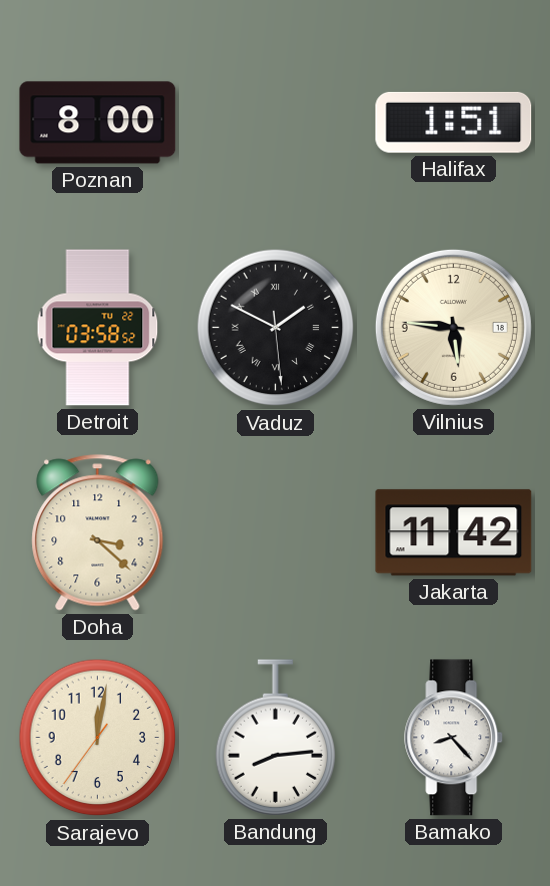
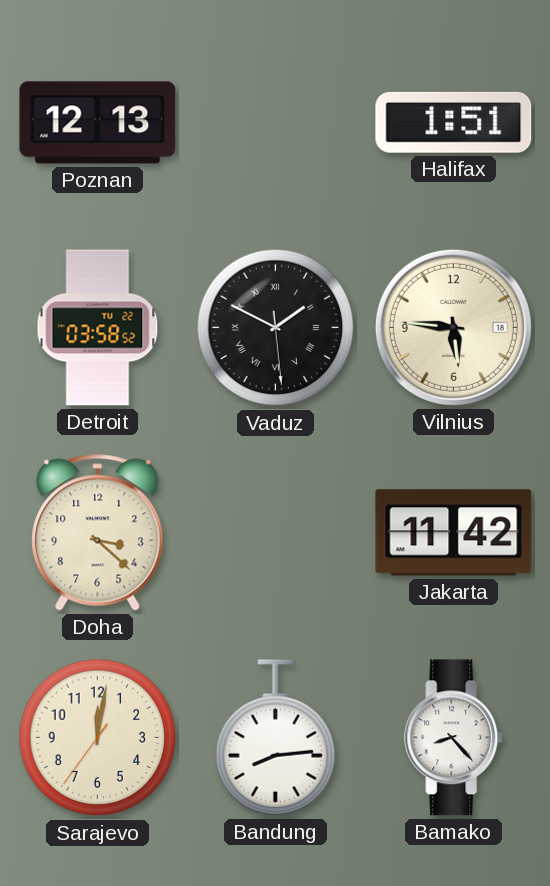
Poznan: 8:00 -> 12:13
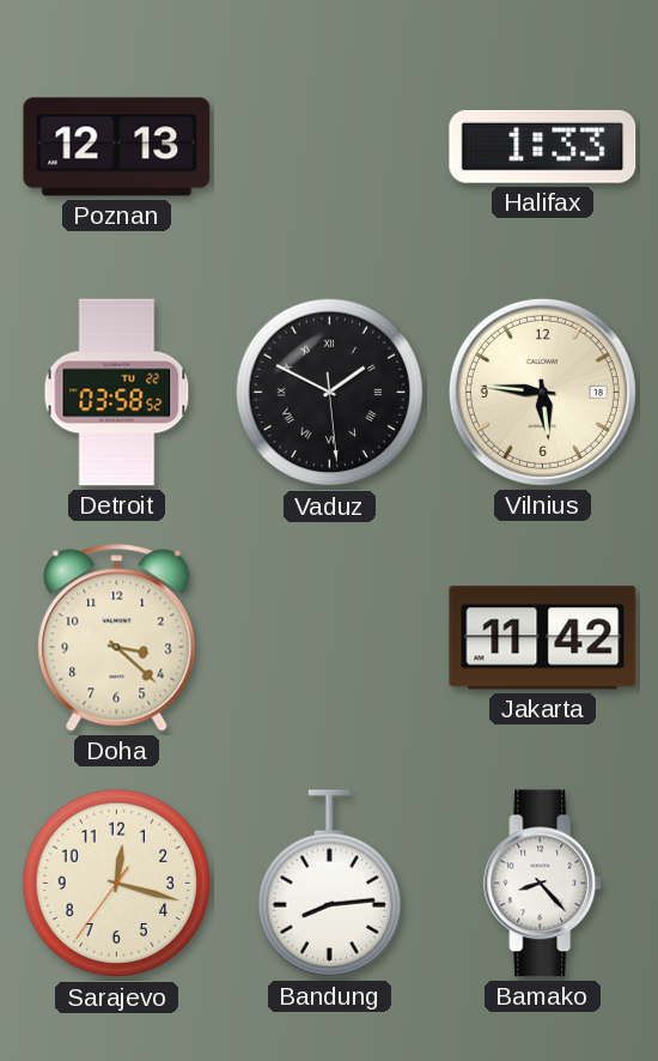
Halifax: 1:51 -> 1:33
Sarajevo: 12:01 -> 12:17
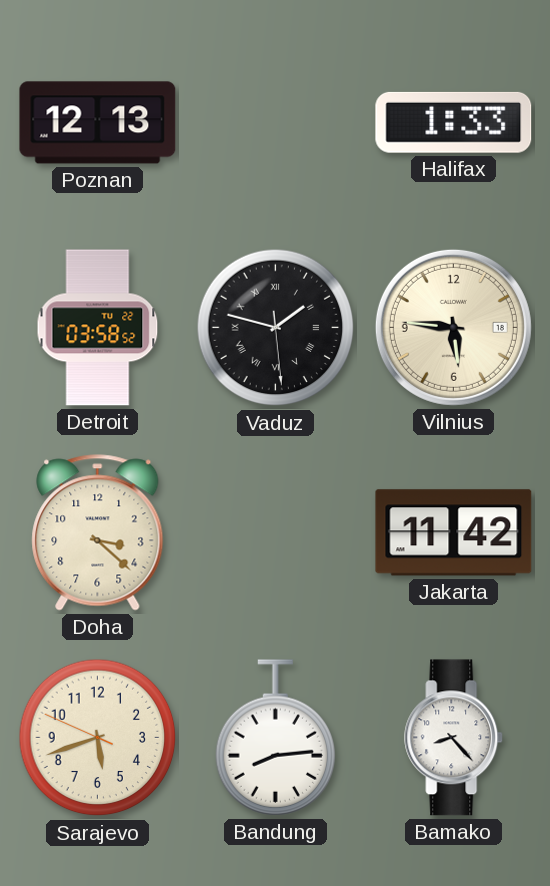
Vaduz: 1:49 -> 1:47
Sarajevo: 12:17 -> 5:41
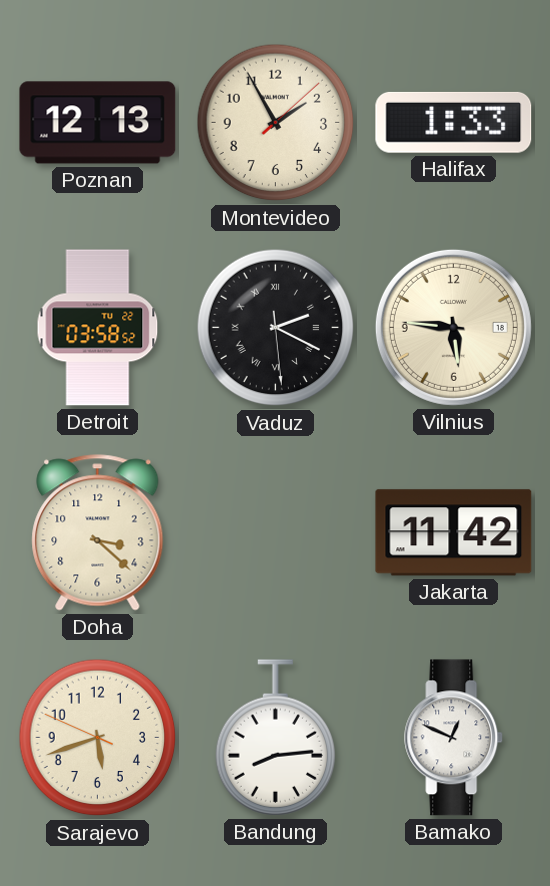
Montevideo: none -> 1:55
Vaduz: 1:47 -> 2:19
Bamako: 8:23 -> 12:49
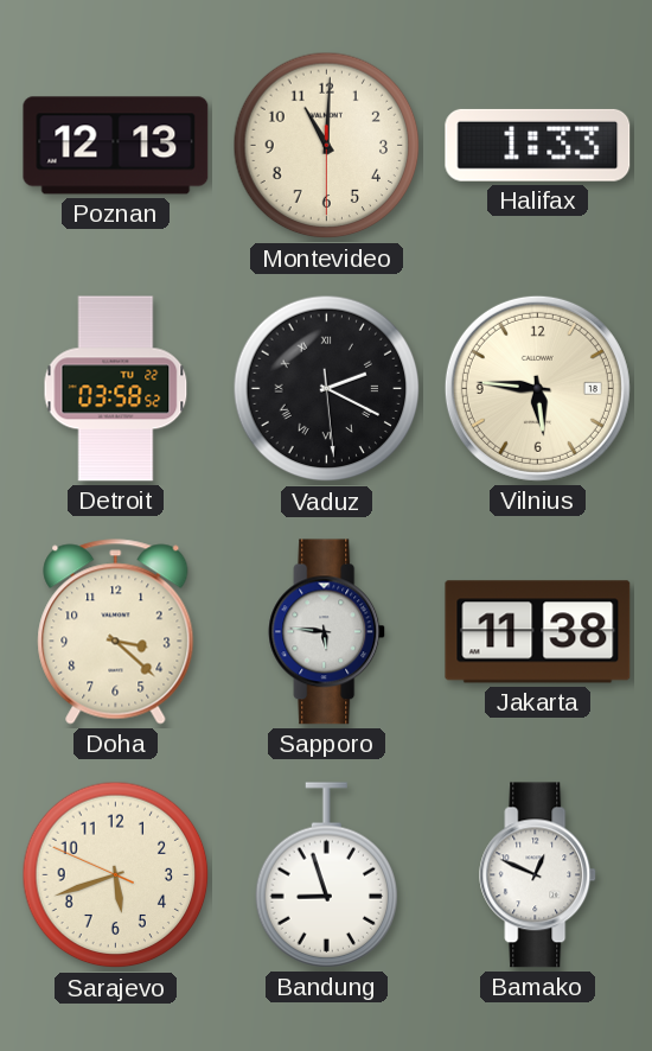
Montevideo: 1:55 -> 11:00
Sapporo: none -> 5:46
Jakarta: 11:42 -> 11:38
Bandung: 8:14 -> 8:57
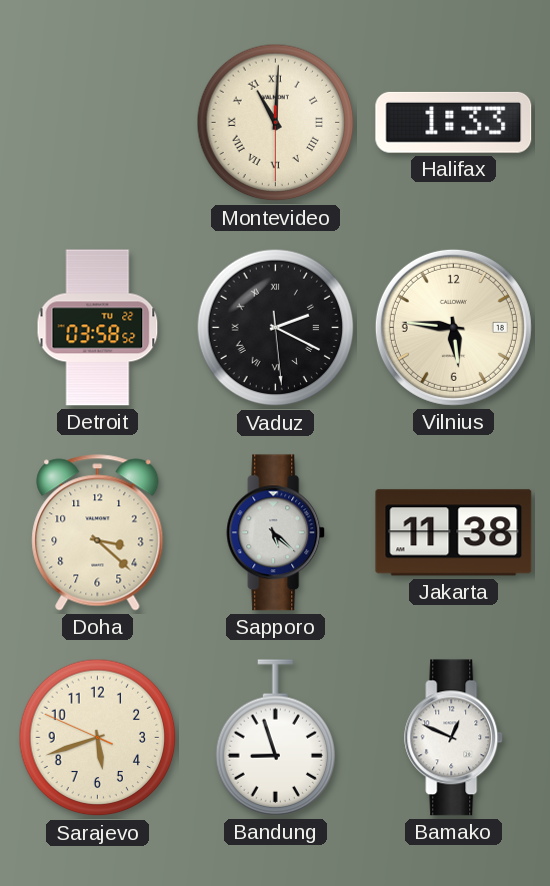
Poznan: 12:13 -> none
Montevideo numerals: Arabic -> Roman
Sapporo: 5:46 -> 5:22
